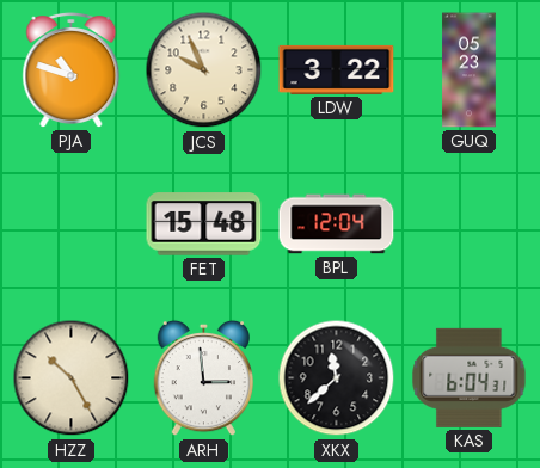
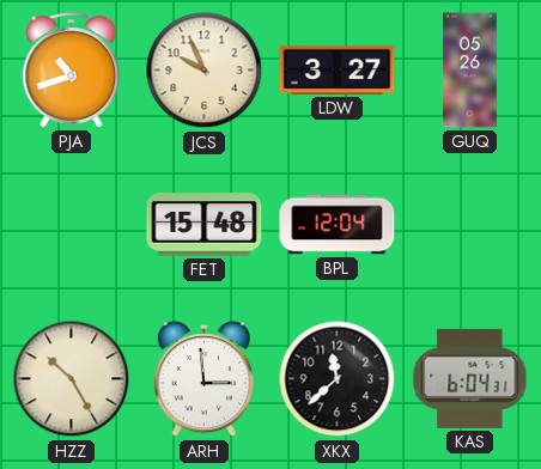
PJA: 10:48 -> 10:42
LDW: 3:22 -> 3:27
GUQ: 05:23 -> 05:26
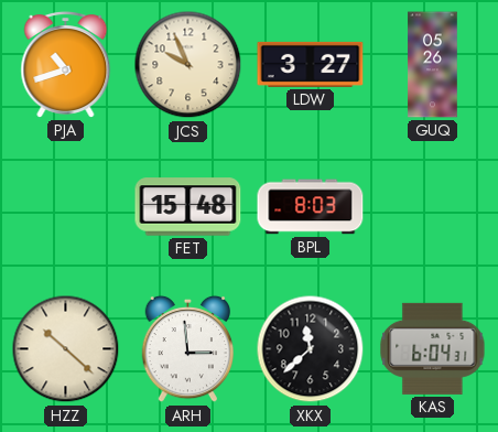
BPL: 12:04 -> 8:03
HZZ: 10:25 -> 10:22
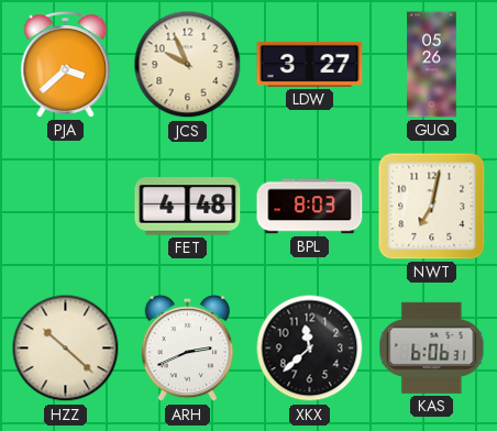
PJA: 10:42 -> 3:38
FET: 15:48 -> 4:48
NWT: none -> 7:02
ARH: 2:59 -> 2:41
KAS: 6:04 -> 6:06
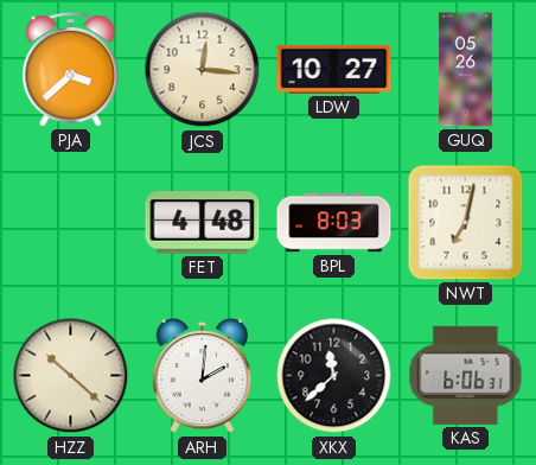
JCS: 9:56 -> 12:16
LDW: 3:27 -> 10:27
ARH: 2:41 -> 2:01
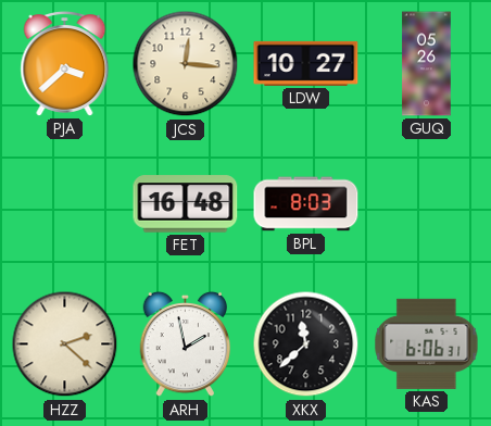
FET: 4:48 -> 16:48
NWT: 7:02 -> none
HZZ: 10:22 -> 2:22
ARH: 2:01 -> 1:58
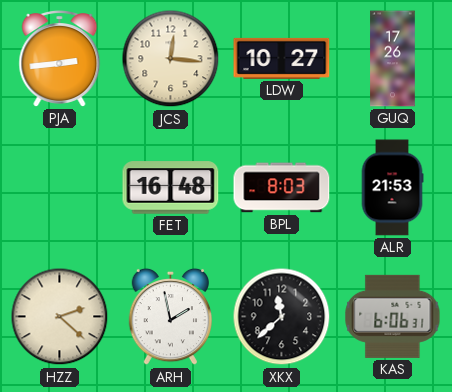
PJA: 3:38 -> 2:44
GUQ: 05:26 -> 17:26
ALR: none -> 21:53
